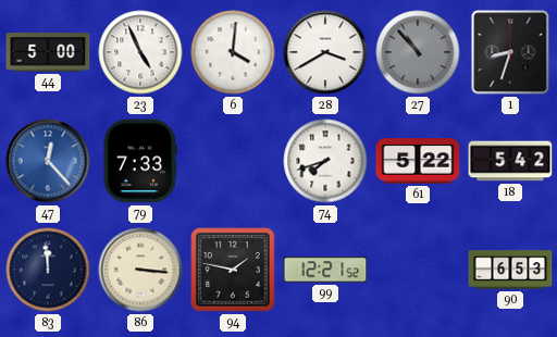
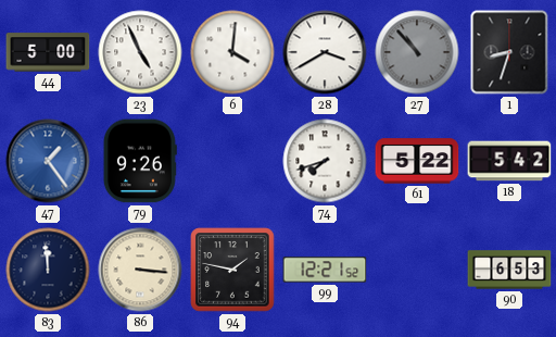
47: 12:23 -> 1:24
79: 7:33 -> 9:26
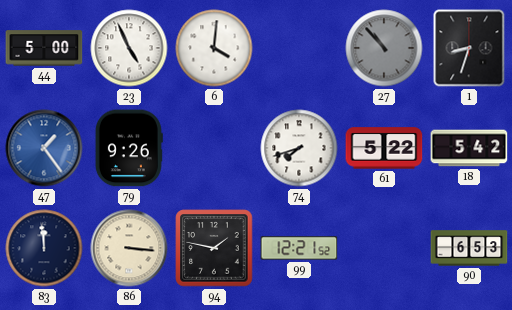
28: 3:40 -> none
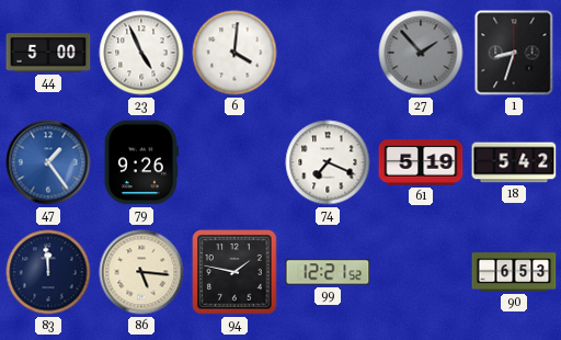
27: 10:53 -> 1:53
74: 7:42 -> 7:19
61: 5:22 -> 5:19
86: 3:16 -> 5:16
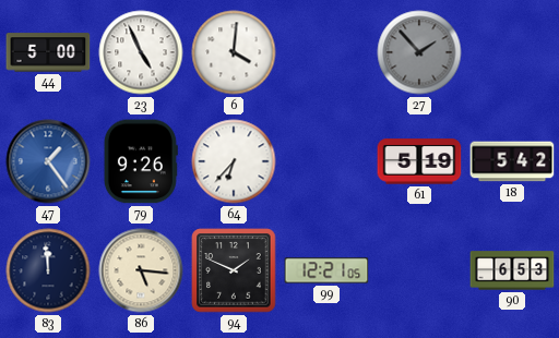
1: 8:33 -> none
64: none -> 6:37
74: 7:19 -> none
94: 1:47 -> 1:49
99: 12:21:52 -> 12:21:05
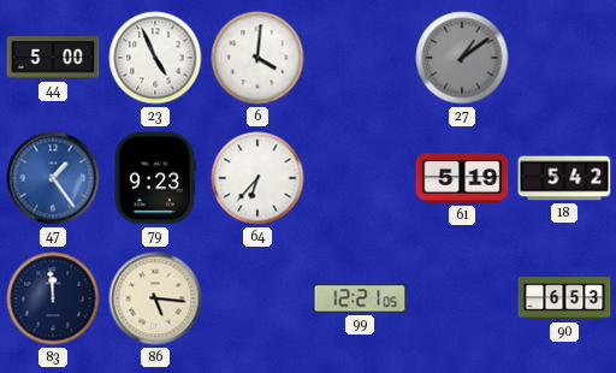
27: 1:53 -> 1:09
79: 9:26 -> 9:23
94: 1:49 -> none
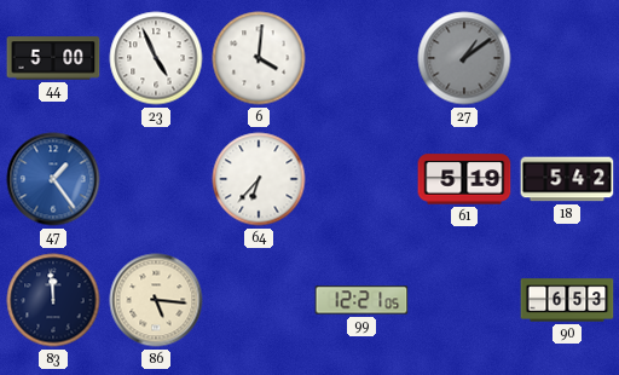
79: 9:23 -> none
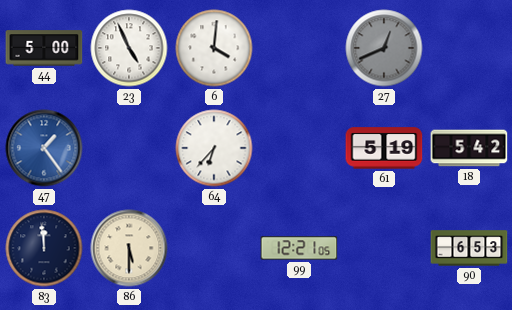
27: 1:09 -> 12:41
86: 5:16 -> 5:30
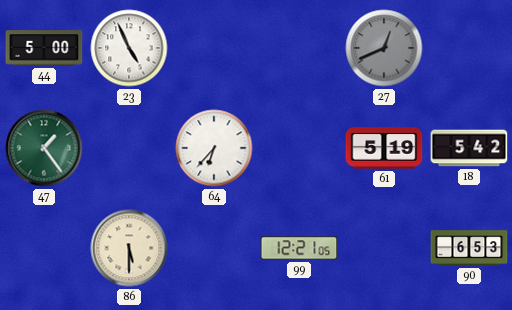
6: 4:01 -> none
47 dial: blue -> green
83: 11:59 -> none
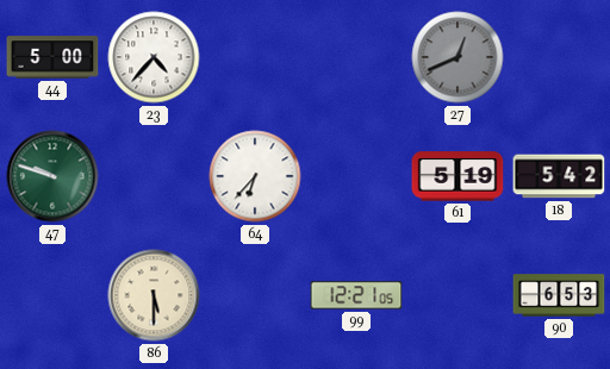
23: 4:56 -> 4:37
47: 1:24 -> 9:48
